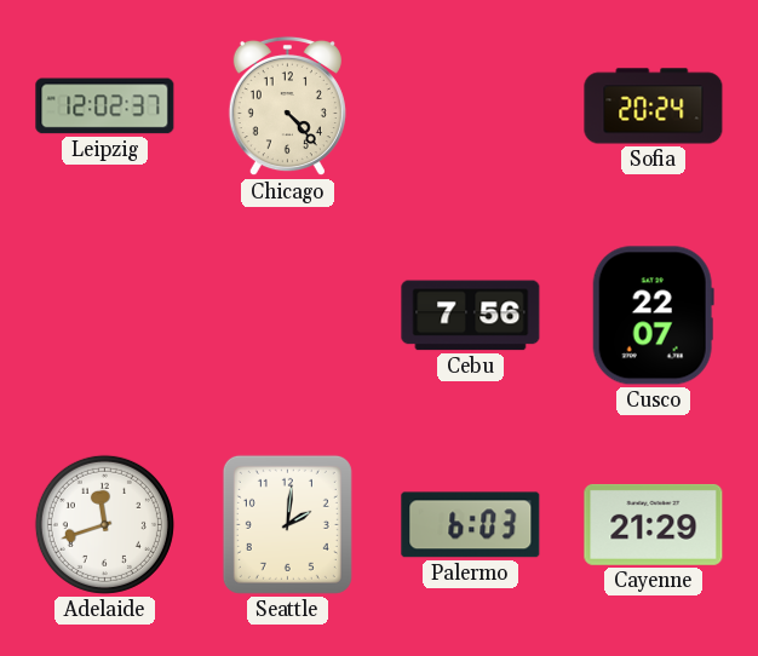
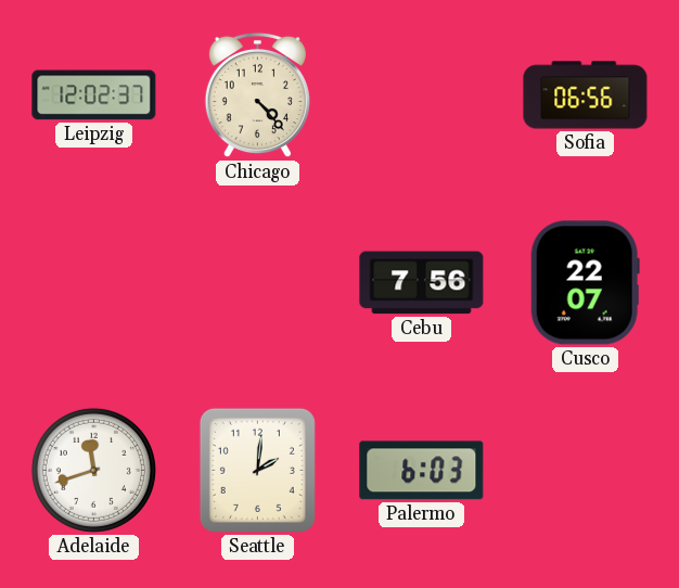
Sofia: 20:24 -> 06:56
Cayenne: 21:29 -> none
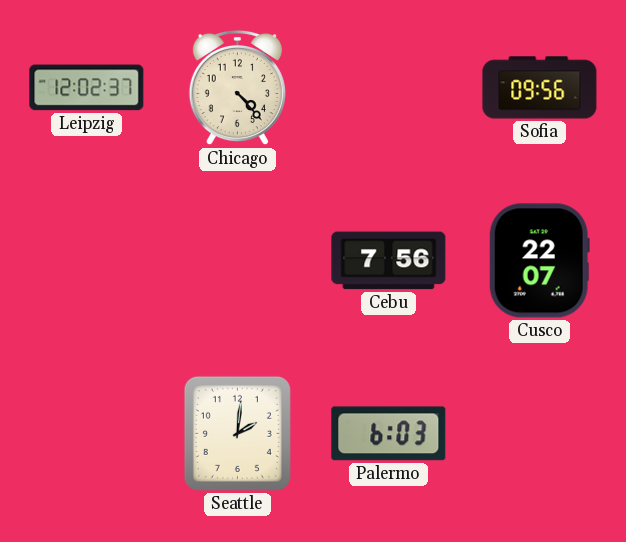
Sofia: 06:56 -> 09:56
Adelaide: 11:42 -> none
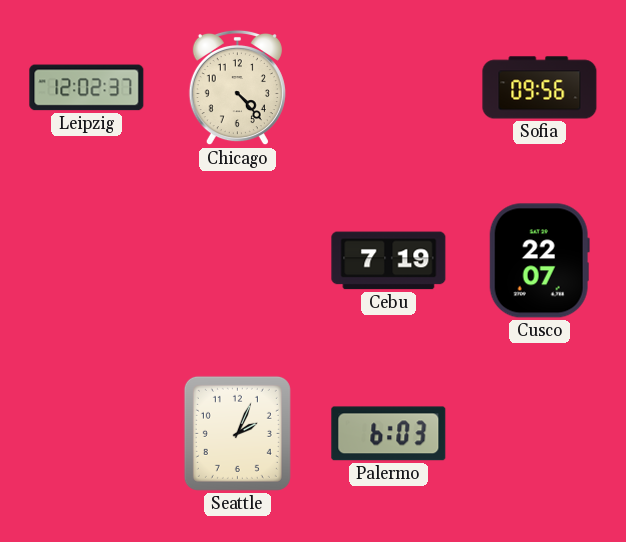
Cebu: 7:56 -> 7:19
Seattle: 2:01 -> 2:04
